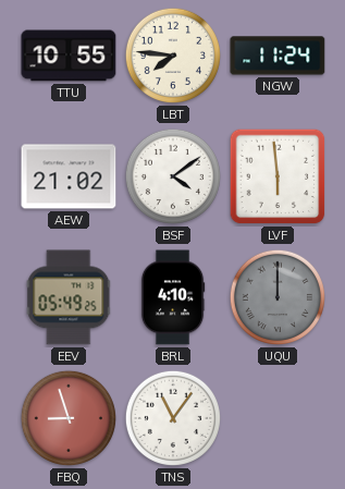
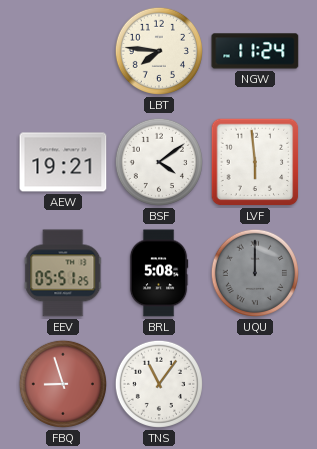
TTU: 10:55 -> none
AEW: 21:02 -> 19:21
EEV: 05:49 -> 05:51
BRL: 4:10 -> 5:08
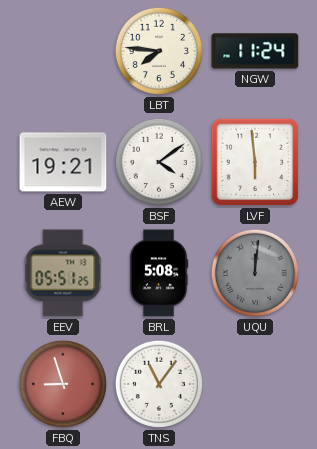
UQU: 12:00 -> 12:01
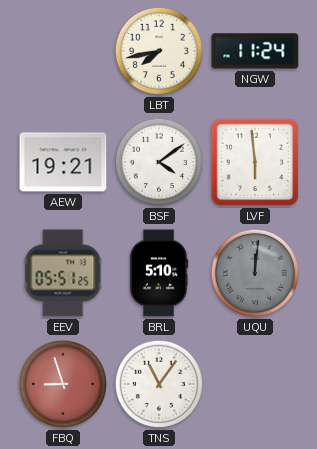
LBT: 7:46 -> 7:43
BRL: 5:08 -> 5:10
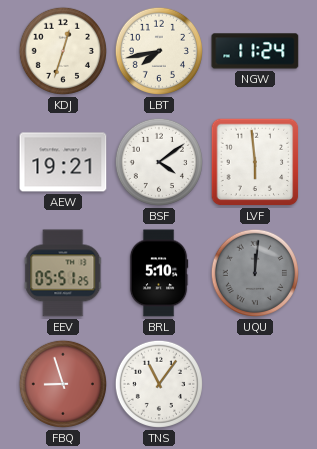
KDJ: none -> 12:33
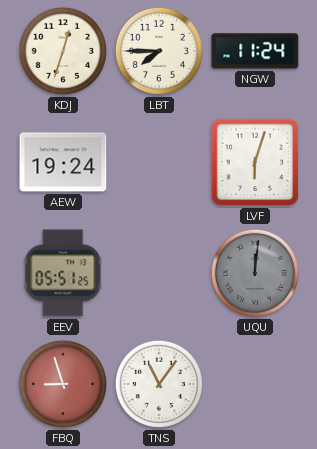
LBT: 7:43 -> 7:45
AEW: 19:21 -> 19:24
BSF: 4:09 -> none
LVF: 5:59 -> 6:03
BRL: 5:10 -> none
